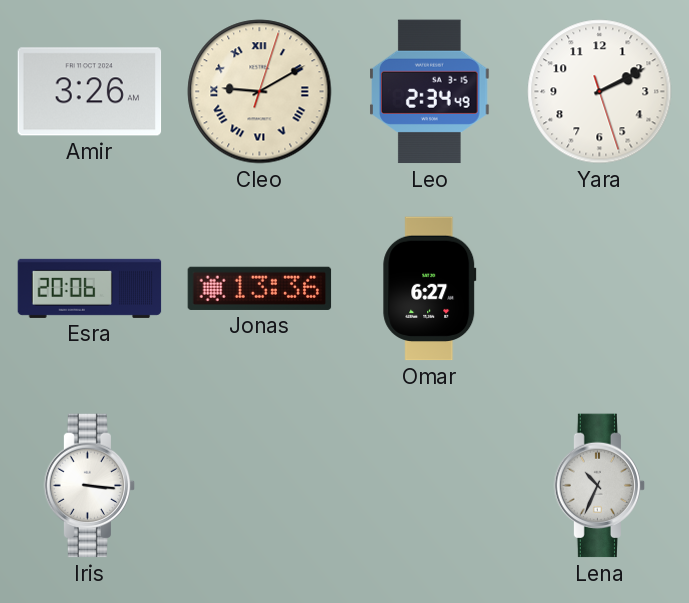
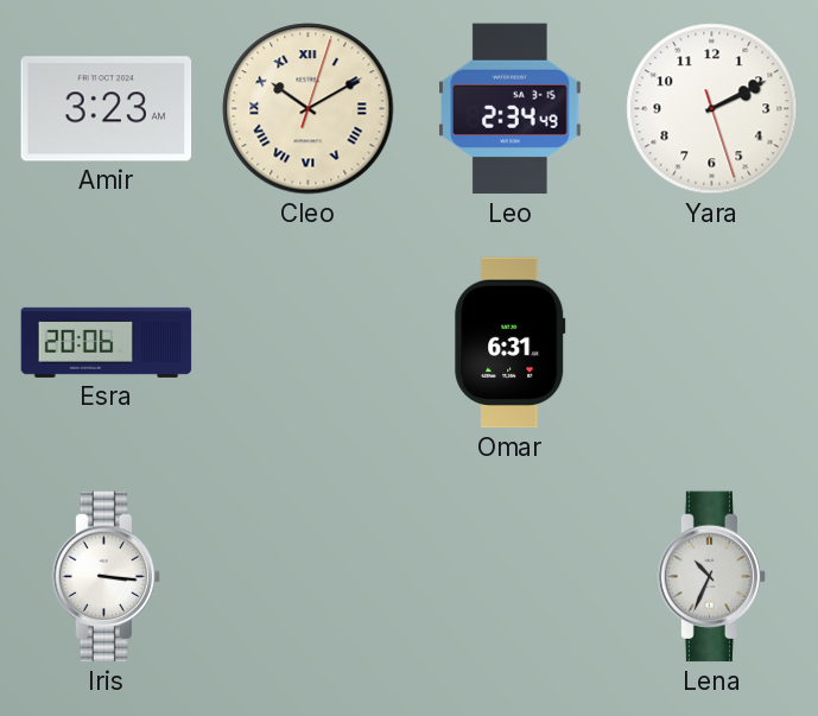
Amir: 3:26 -> 3:23
Cleo: 9:10 -> 10:10
Jonas: 13:36 -> none
Omar: 6:27 -> 6:31
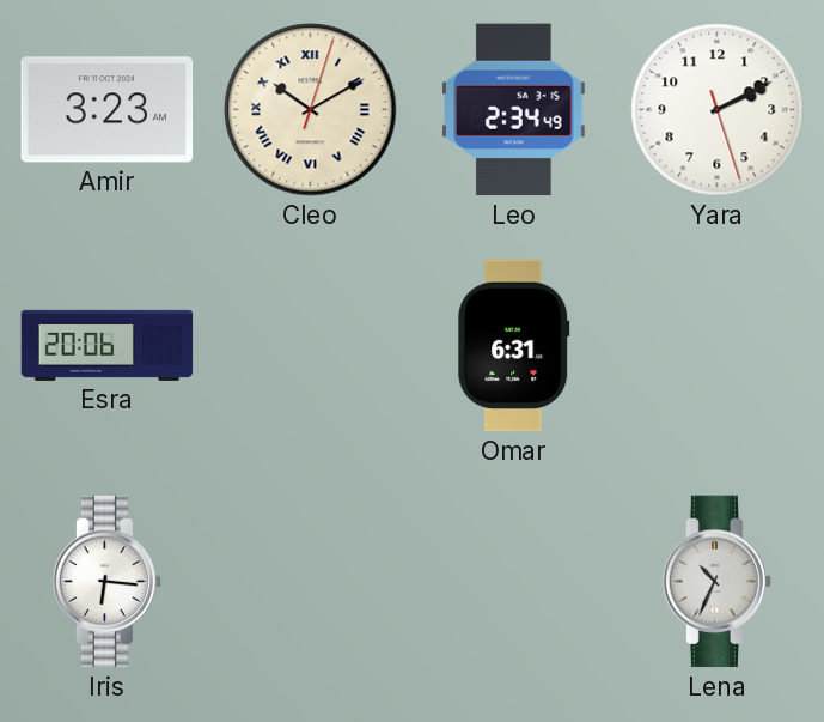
Iris: 3:16 -> 6:16
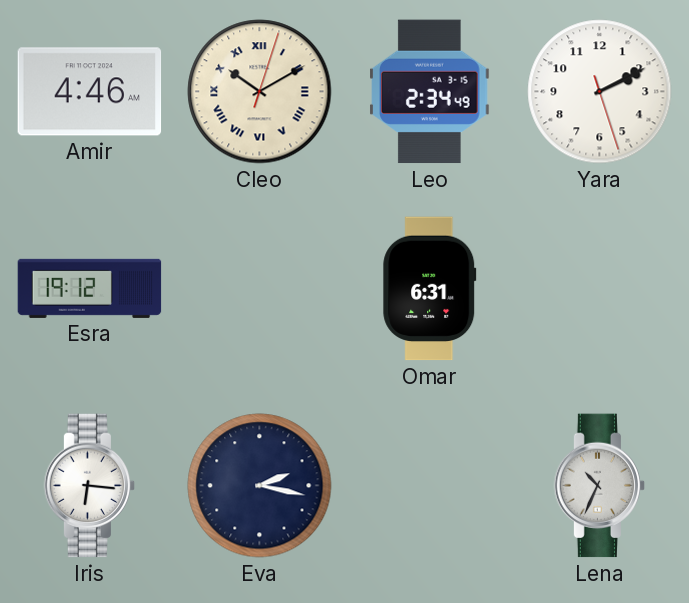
Amir: 3:23 -> 4:46
Esra: 20:06 -> 19:12
Eva: none -> 2:17
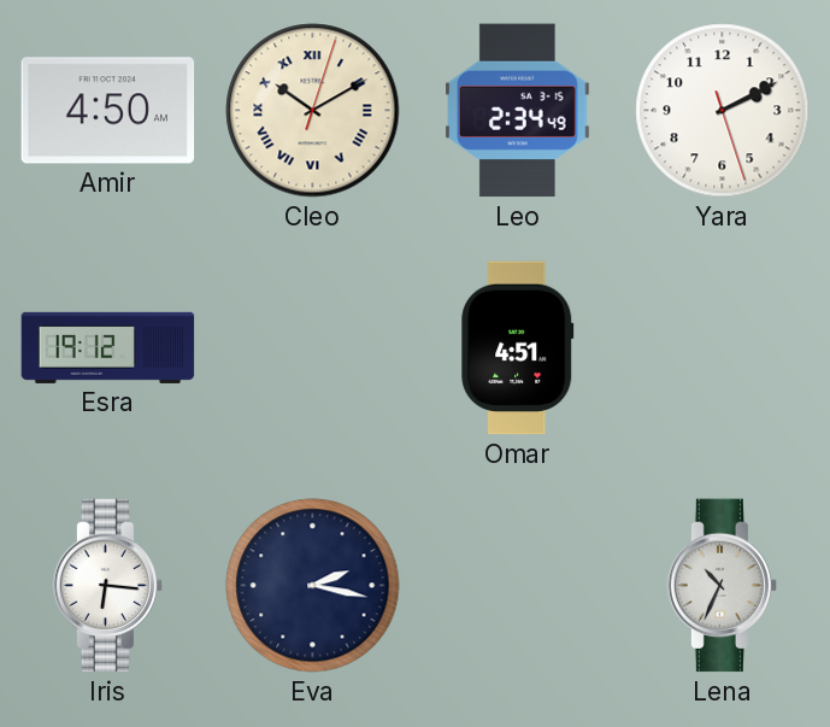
Amir: 4:46 -> 4:50
Omar: 6:31 -> 4:51
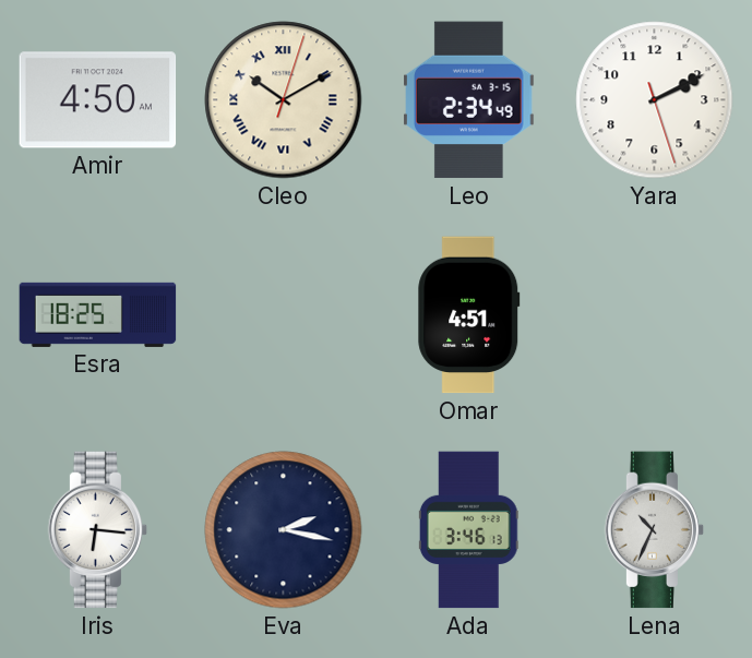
Esra: 19:12 -> 18:25
Ada: none -> 3:46
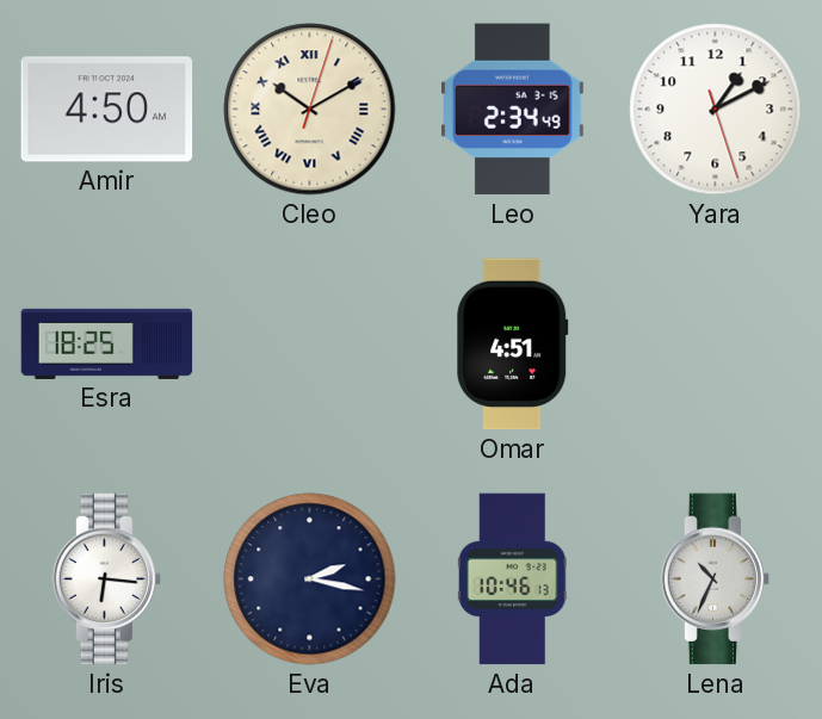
Yara: 2:10 -> 1:10
Ada: 3:46 -> 10:46
